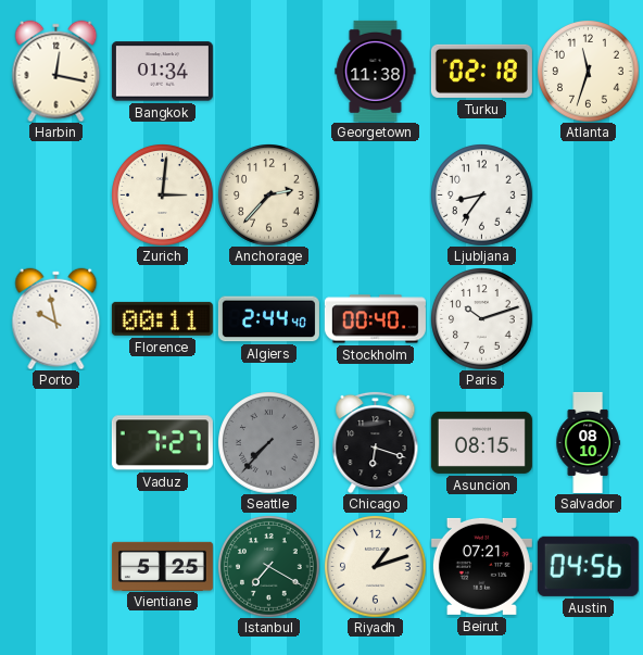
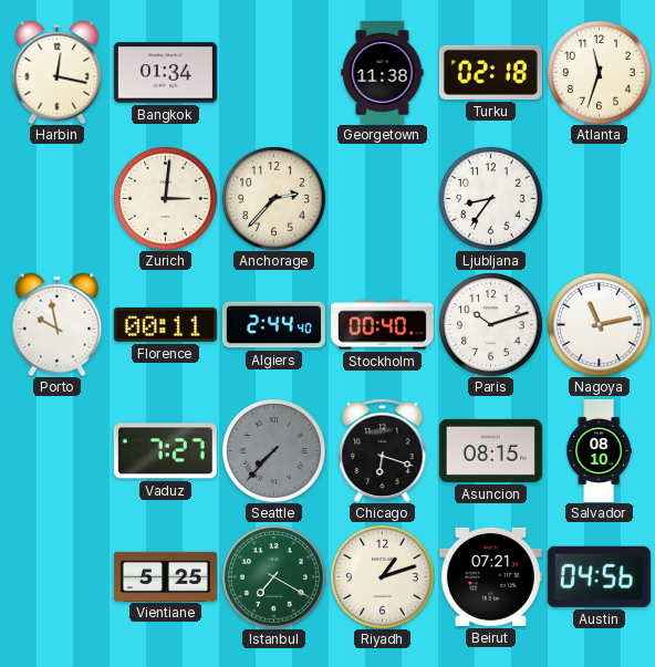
Nagoya: none -> 11:13
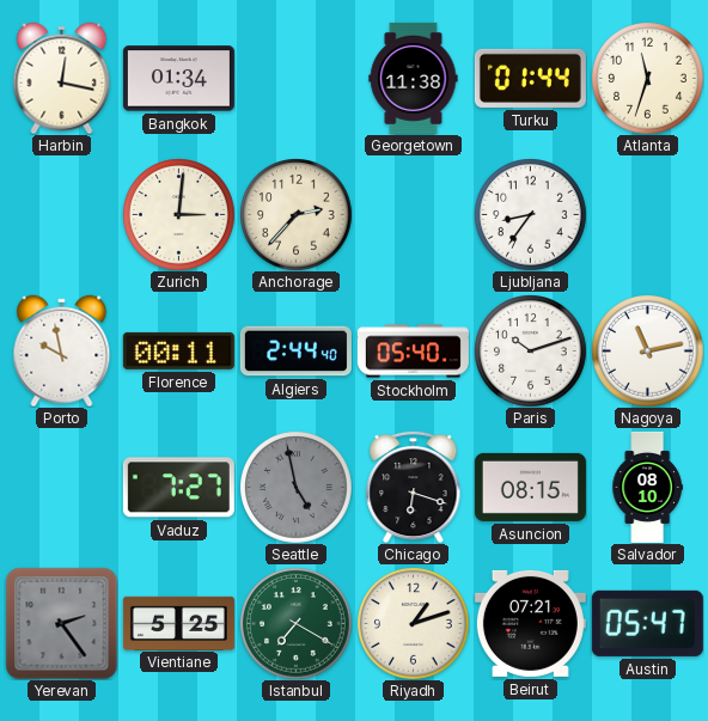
Turku: 02:18 -> 01:44
Stockholm: 00:40 -> 05:40
Seattle: 7:37 -> 4:58
Yerevan: none -> 2:24
Austin: 04:56 -> 05:47
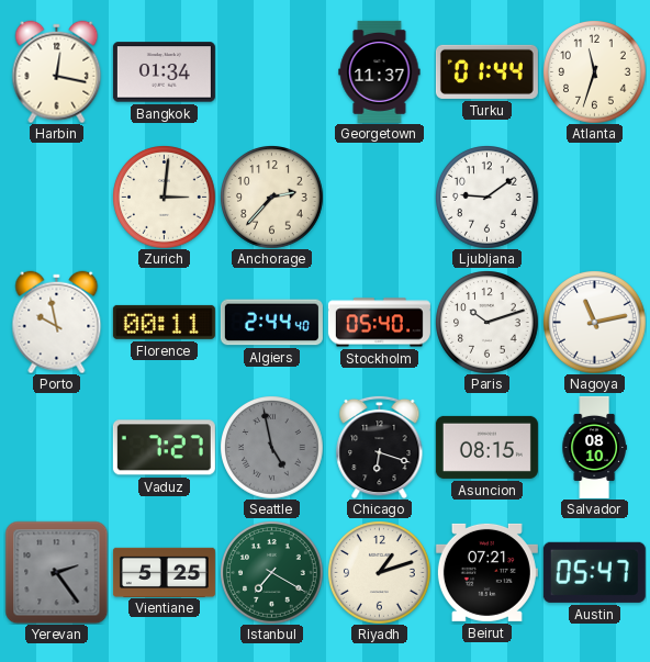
Georgetown: 11:38 -> 11:37
Ljubljana: 8:36 -> 9:09
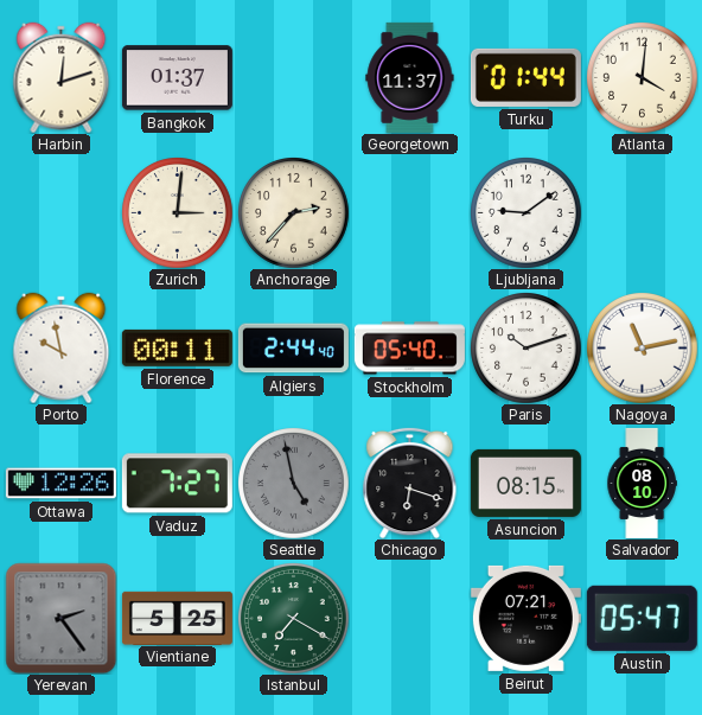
Harbin: 12:17 -> 12:12
Bangkok: 01:34 -> 01:37
Atlanta: 11:33 -> 4:01
Ottawa: none -> 12:26
Riyadh: 1:12 -> none
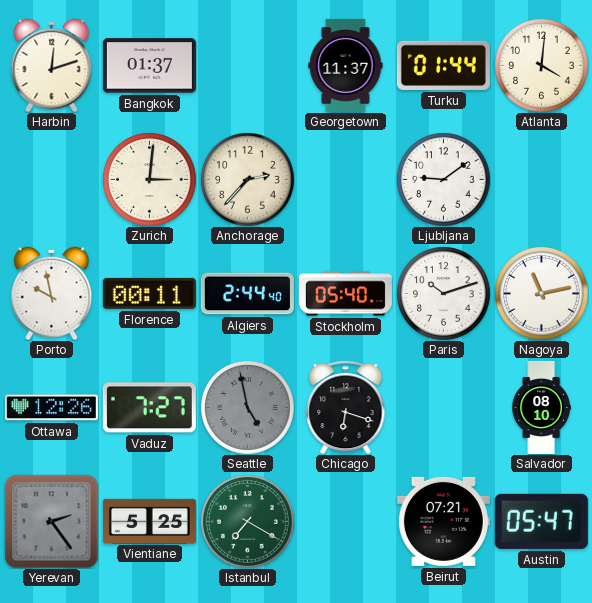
Asuncion: 08:15 -> none
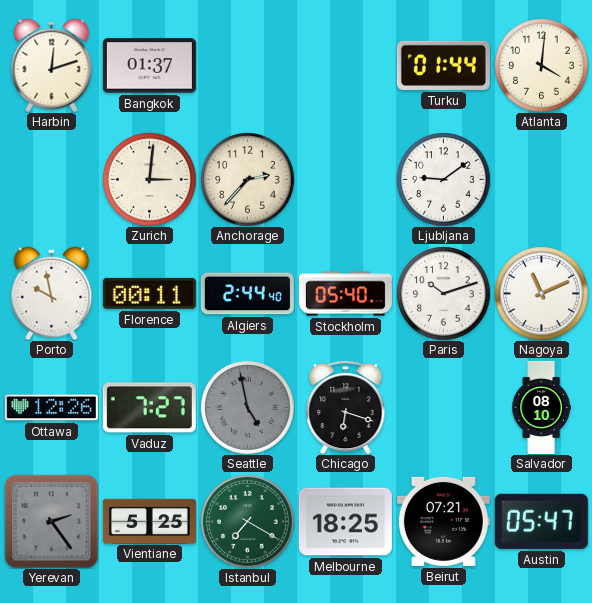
Georgetown: 11:37 -> none
Nagoya: 11:13 -> 11:11
Melbourne: none -> 18:25
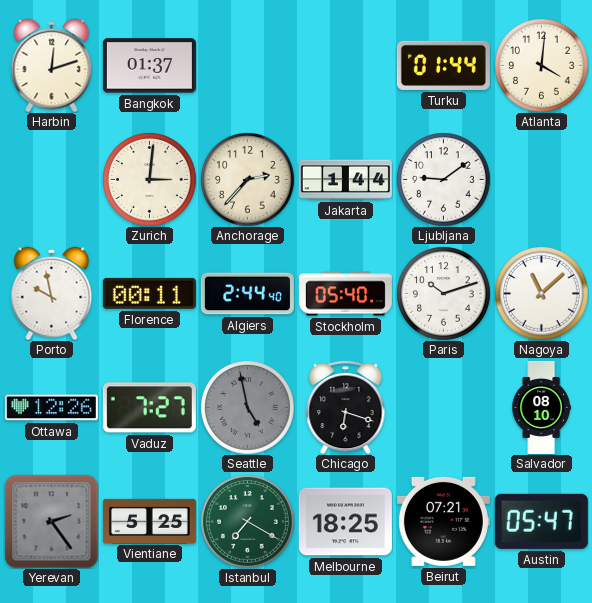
Jakarta: none -> 1:44
Nagoya: 11:11 -> 11:08
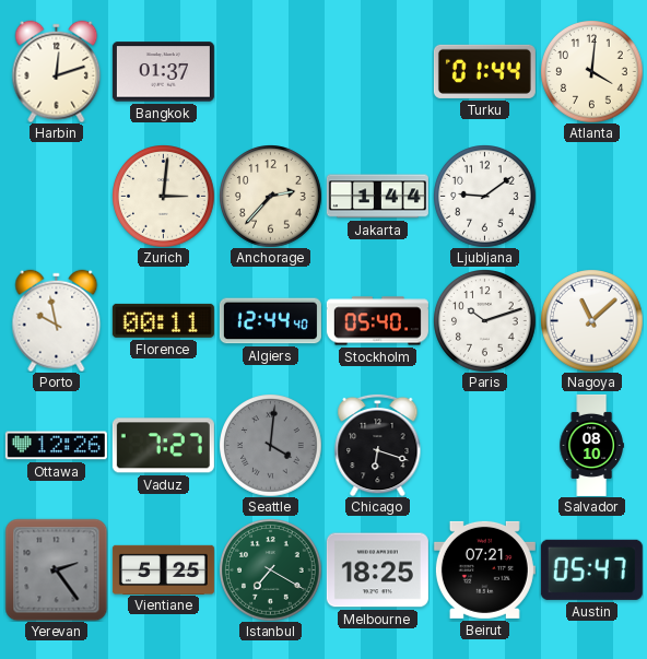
Algiers: 2:44 -> 12:44
Seattle: 4:58 -> 4:01
